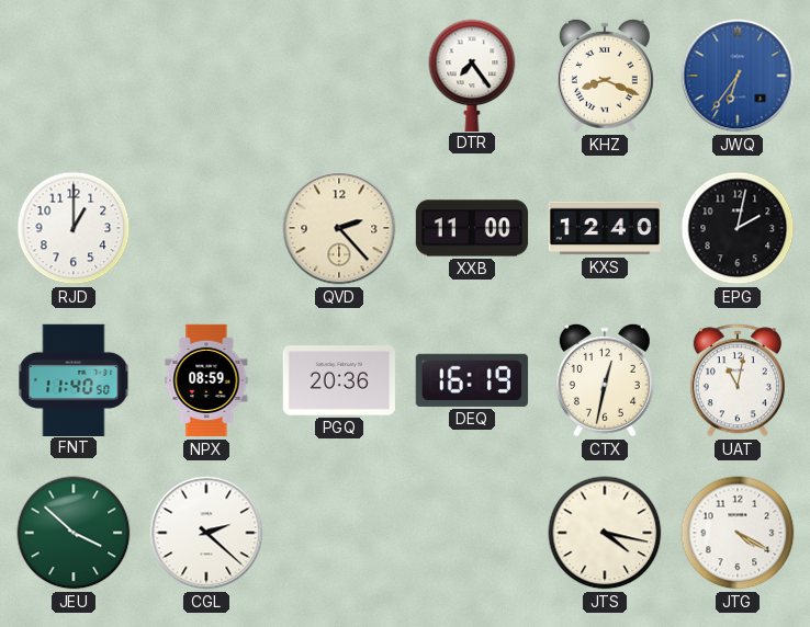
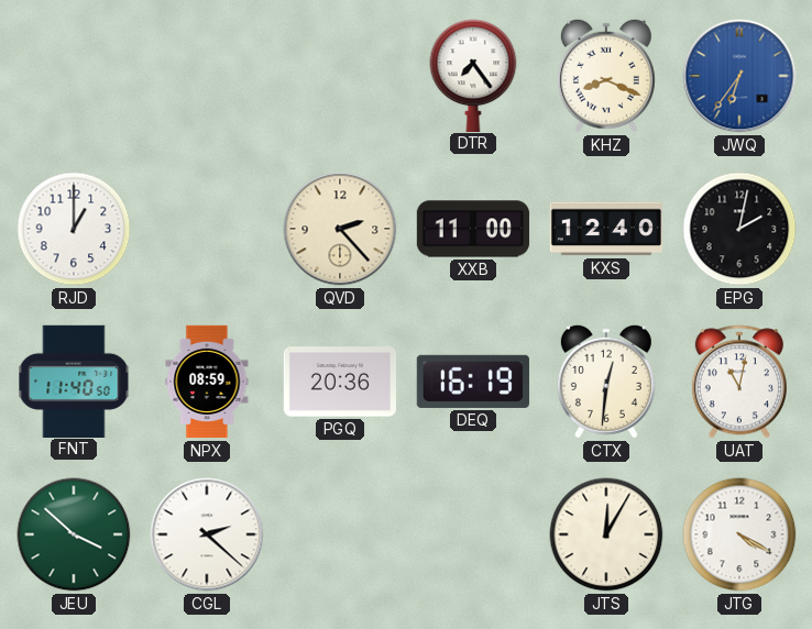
CTX: 12:32 -> 12:31
JTS: 4:17 -> 12:05
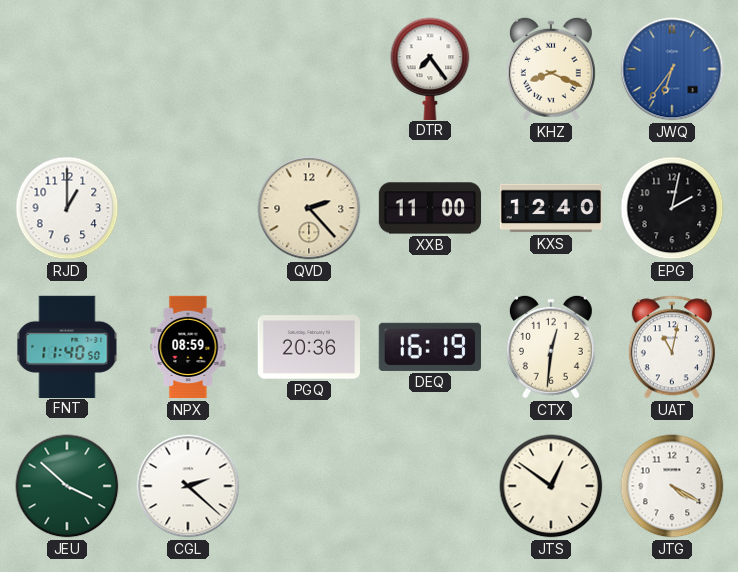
JTS: 12:05 -> 12:51
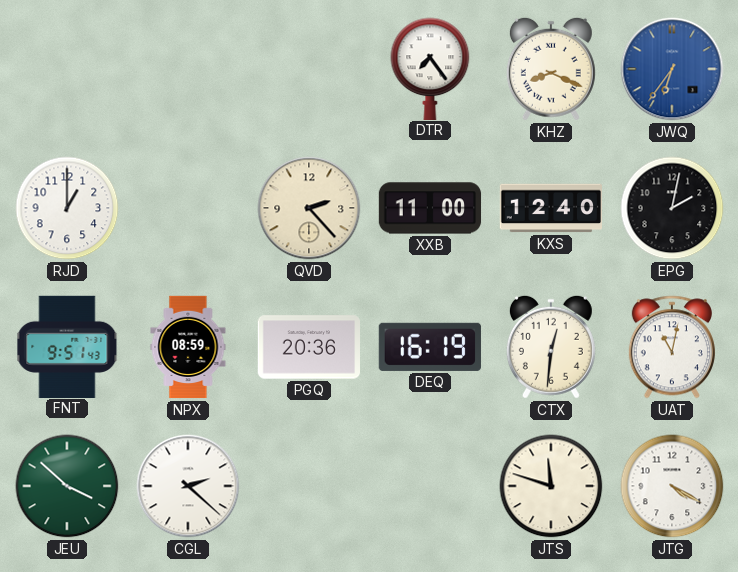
FNT: 11:40 -> 9:51
JTS: 12:51 -> 11:48
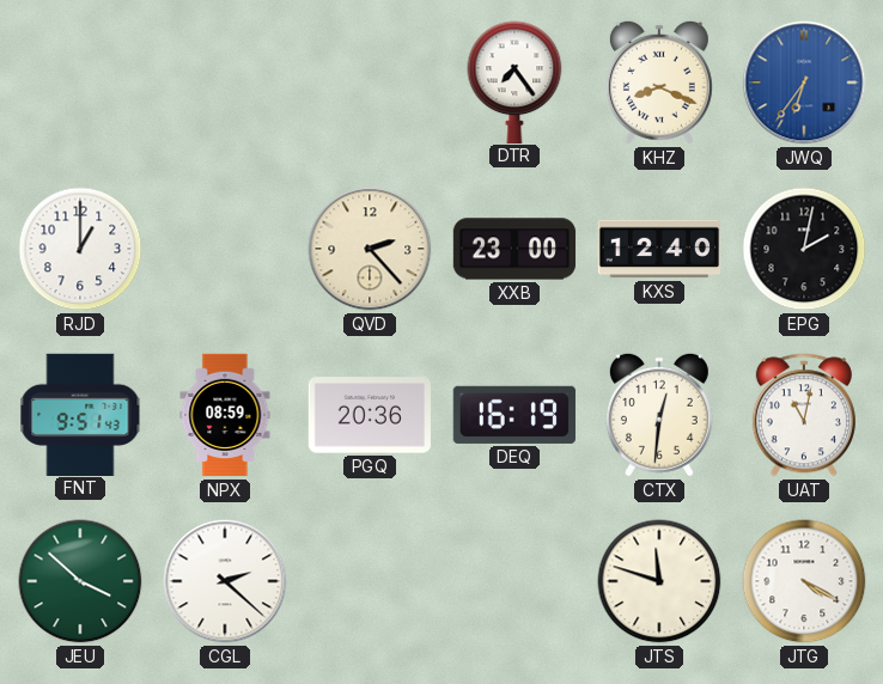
XXB: 11:00 -> 23:00
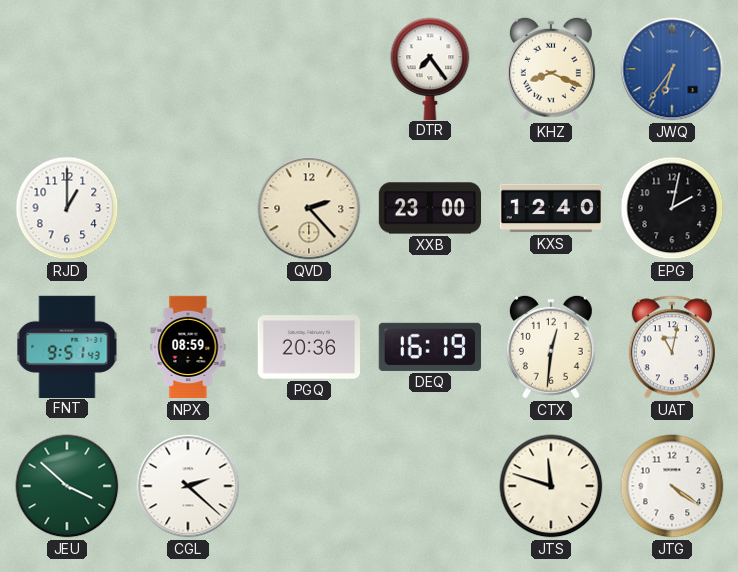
JTG: 4:20 -> 4:21
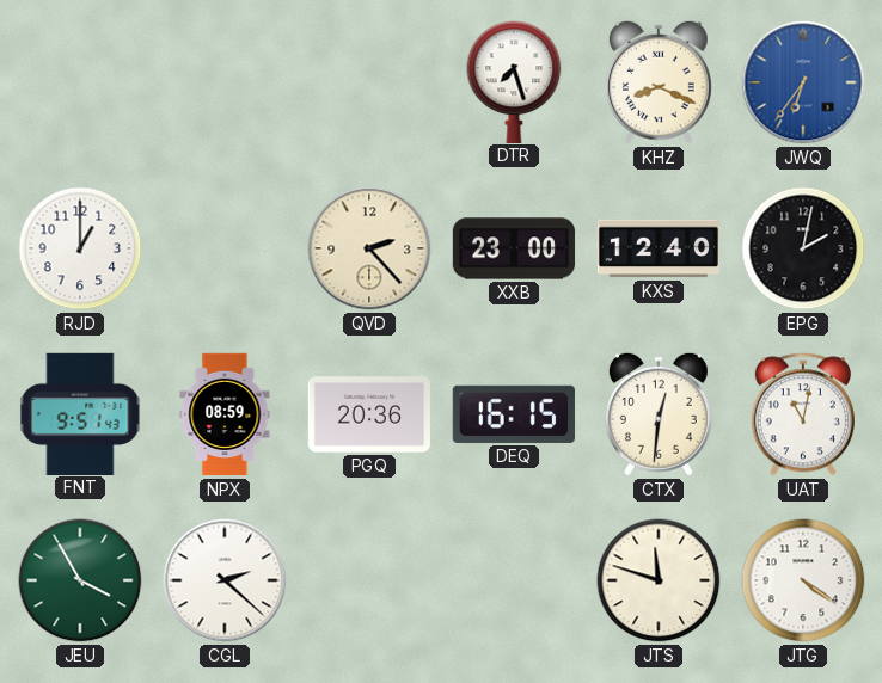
DTR: 7:24 -> 7:27
DEQ: 16:19 -> 16:15
JEU: 3:52 -> 3:55
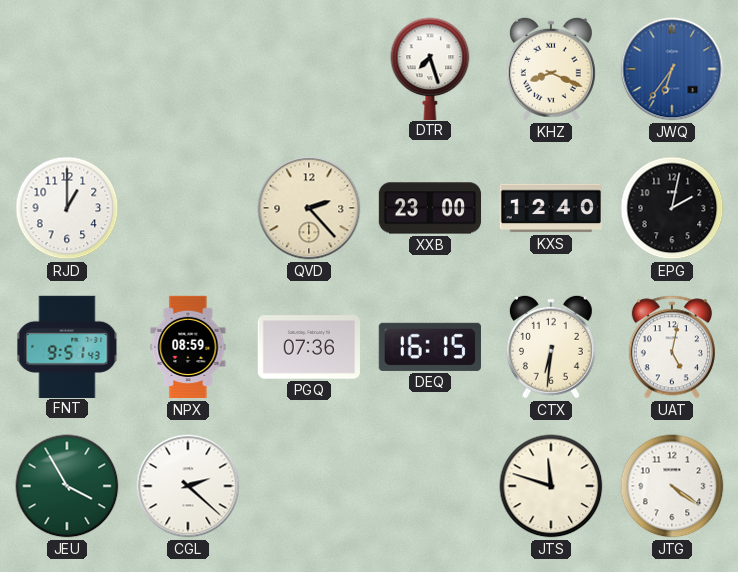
PGQ: 20:36 -> 07:36
CTX: 12:31 -> 6:31
UAT: 11:02 -> 5:02
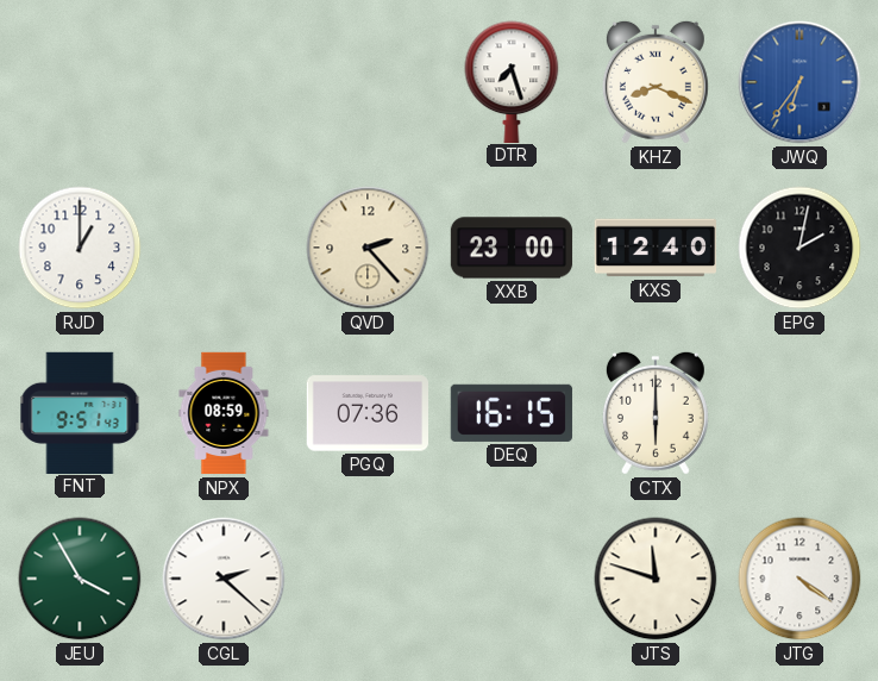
CTX: 6:31 -> 6:00
UAT: 5:02 -> none
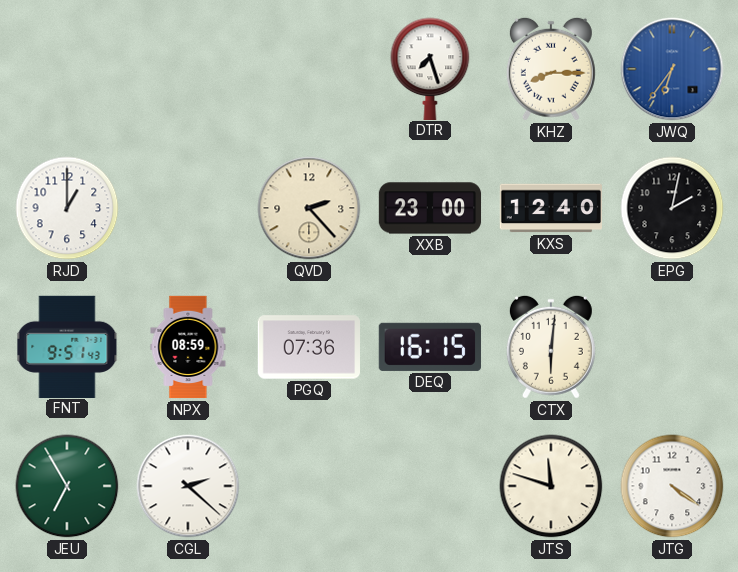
KHZ: 8:19 -> 8:15
CTX: 6:00 -> 6:01
JEU: 3:55 -> 6:55
